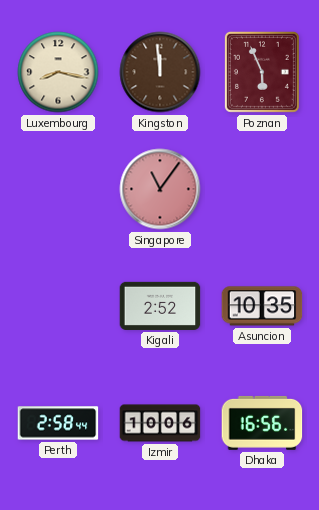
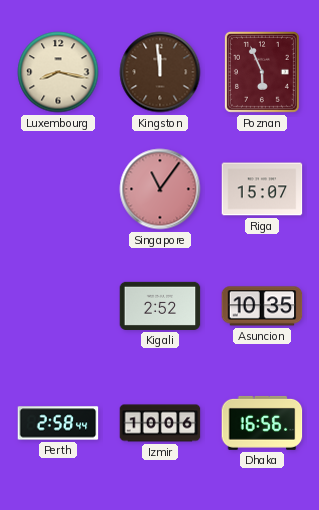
Riga: none -> 15:07
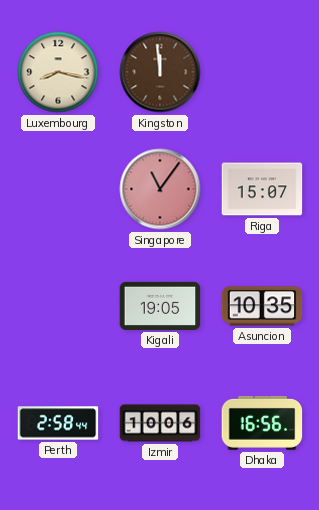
Poznan: 5:56 -> none
Kigali: 2:52 -> 19:05
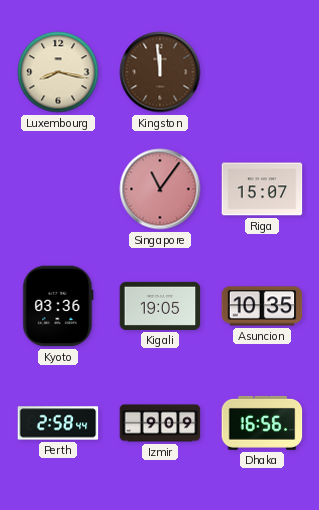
Kyoto: none -> 03:36
Izmir: 10:06 -> 9:09
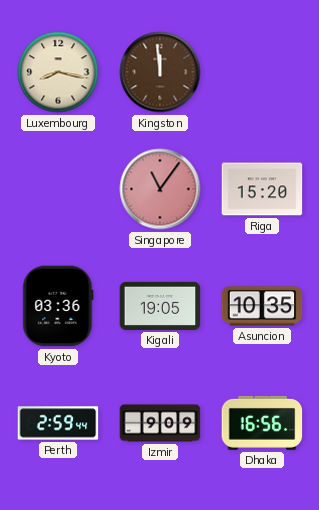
Riga: 15:07 -> 15:20
Perth: 2:58 -> 2:59
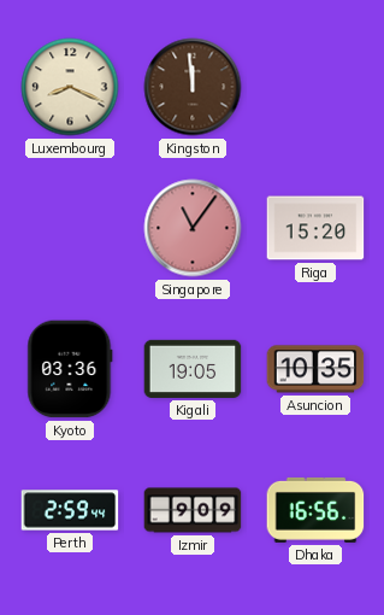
Luxembourg: 8:17 -> 8:19
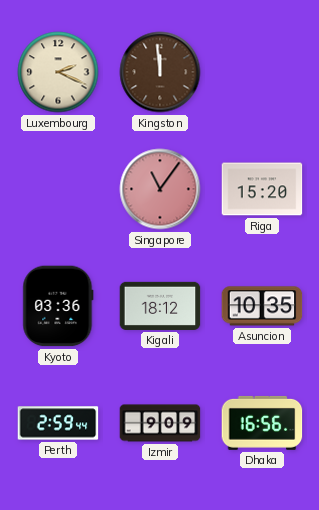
Luxembourg: 8:19 -> 2:19
Kigali: 19:05 -> 18:12
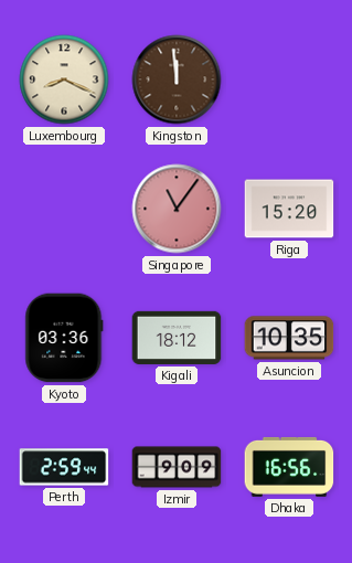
Luxembourg: 2:19 -> 8:19
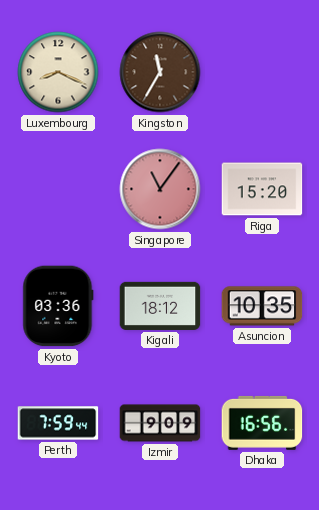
Kingston: 11:59 -> 11:35
Perth: 2:59 -> 7:59
